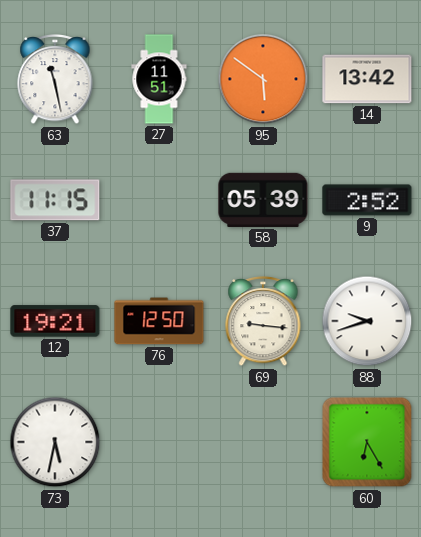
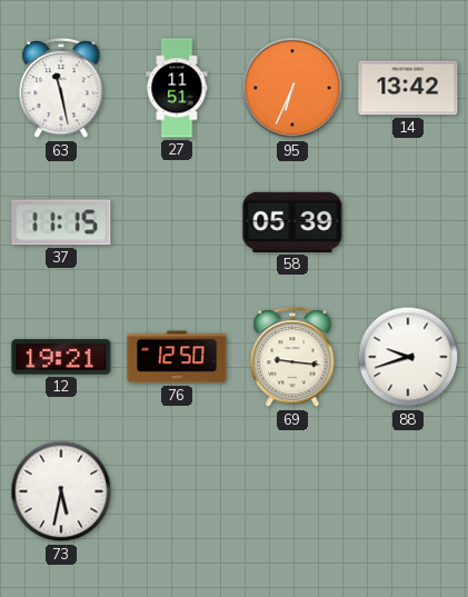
95: 5:51 -> 6:34
9: 2:52 -> none
60: 6:25 -> none
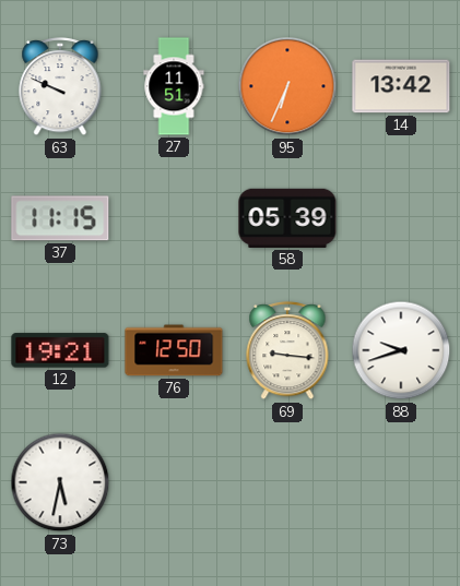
63: 11:28 -> 9:49
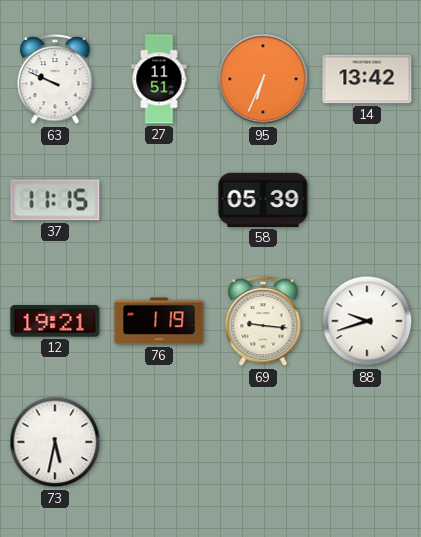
76: 12:50 -> 1:19
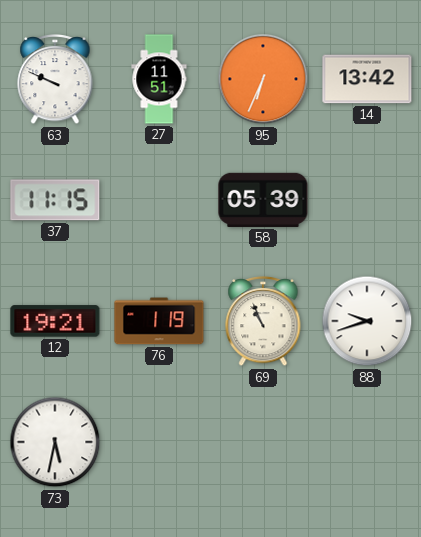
69: 9:16 -> 10:56
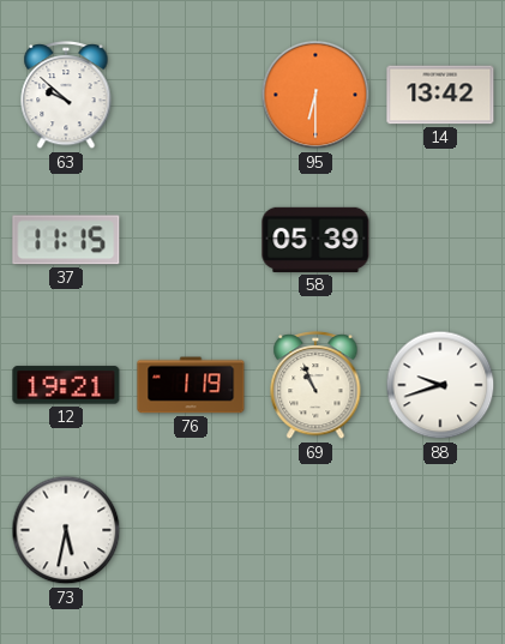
63: 9:49 -> 9:52
27: 11:51 -> none
95: 6:34 -> 6:30
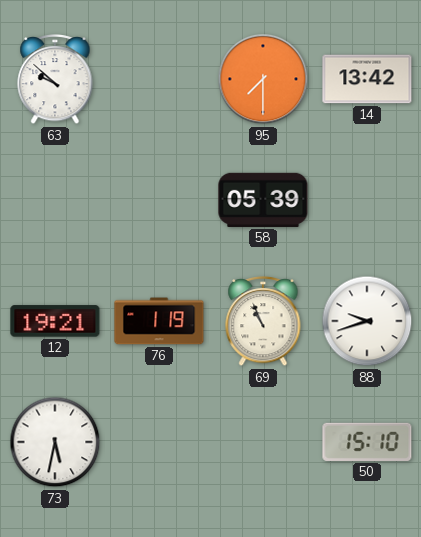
95: 6:30 -> 7:30
37: 11:15 -> none
50: none -> 15:10
